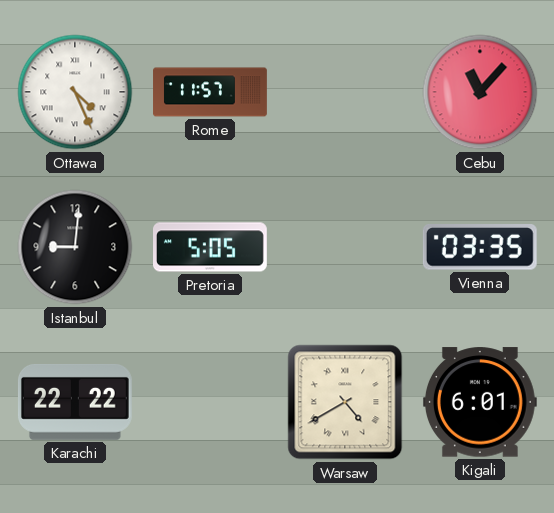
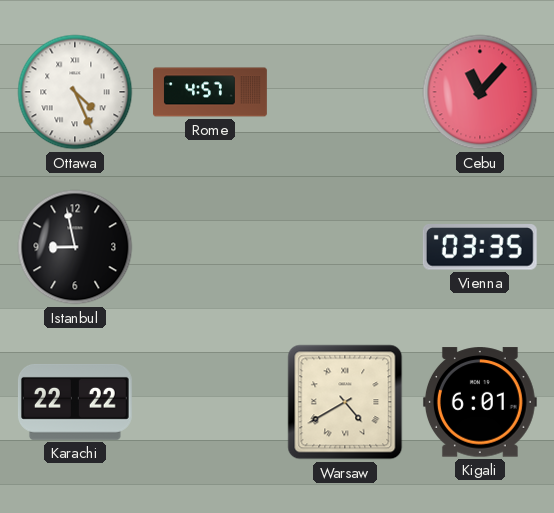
Rome: 11:57 -> 4:57
Istanbul: 9:01 -> 8:58
Pretoria: 5:05 -> none
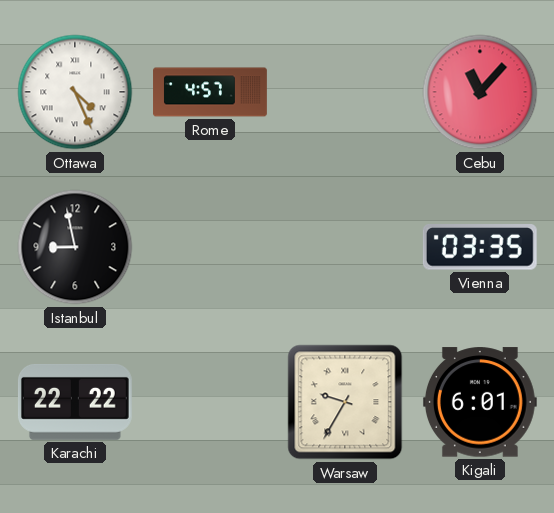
Warsaw: 4:40 -> 9:35
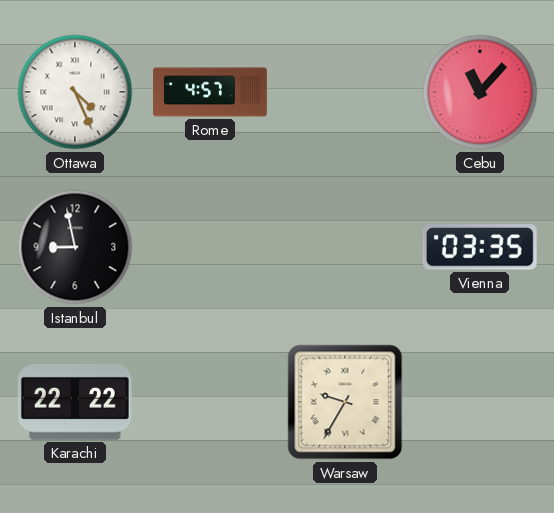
Kigali: 6:01 -> none
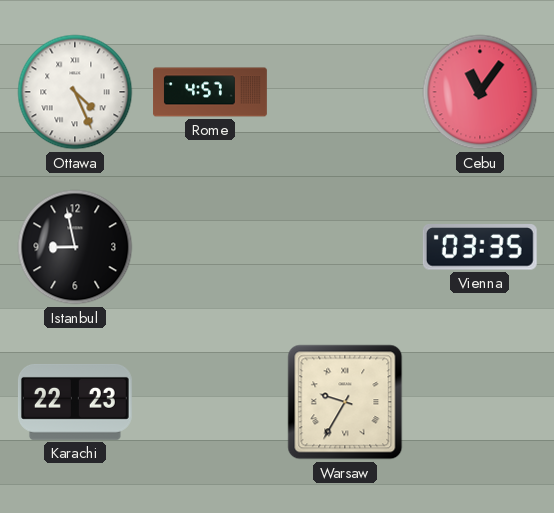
Cebu: 11:07 -> 11:06
Karachi: 22:22 -> 22:23
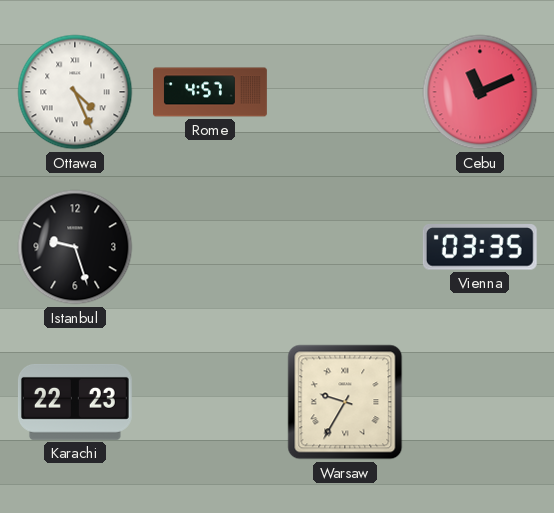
Cebu: 11:06 -> 11:11
Istanbul: 8:58 -> 9:27
